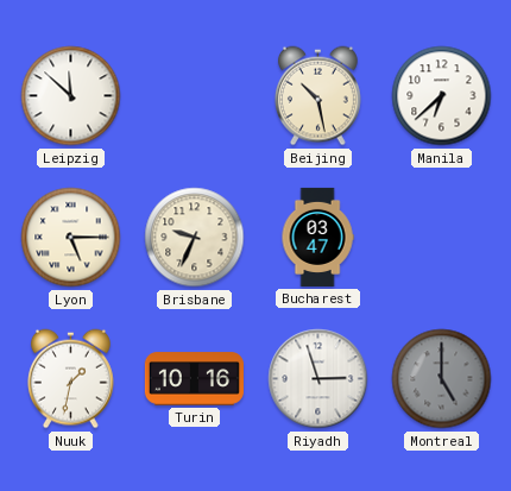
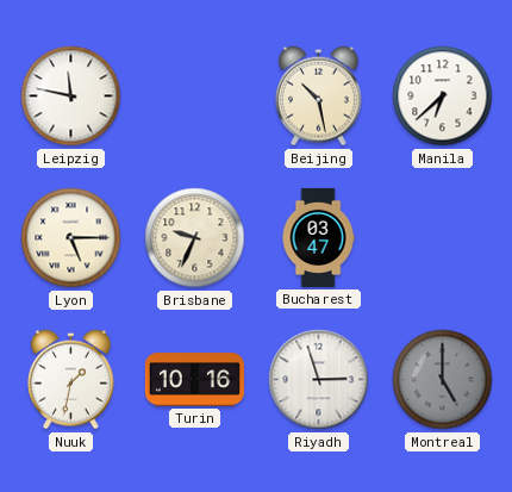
Leipzig: 11:52 -> 11:47
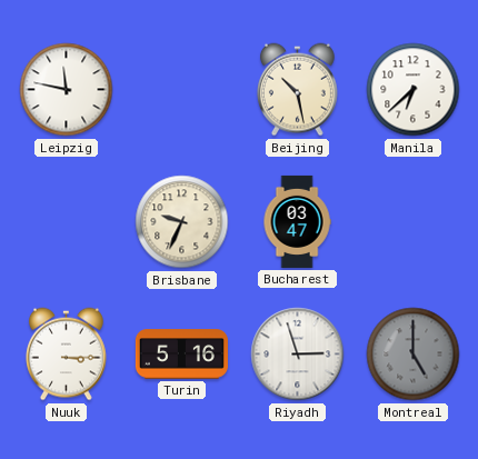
Lyon: 5:15 -> none
Nuuk: 1:32 -> 3:15
Turin: 10:16 -> 5:16
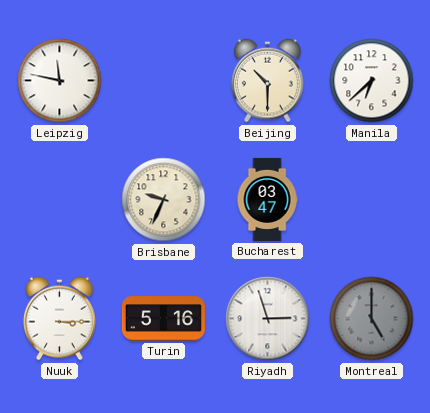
Beijing: 10:28 -> 10:30
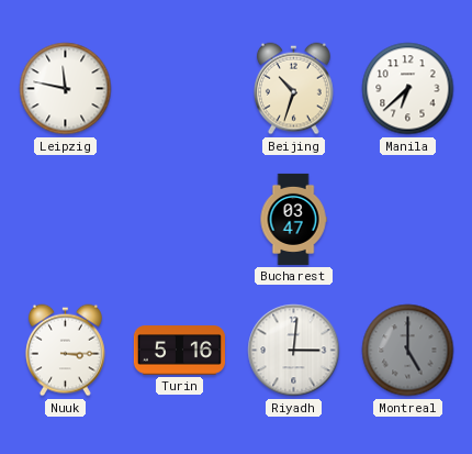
Beijing: 10:30 -> 10:33
Brisbane: 9:34 -> none
Riyadh: 2:57 -> 3:01
